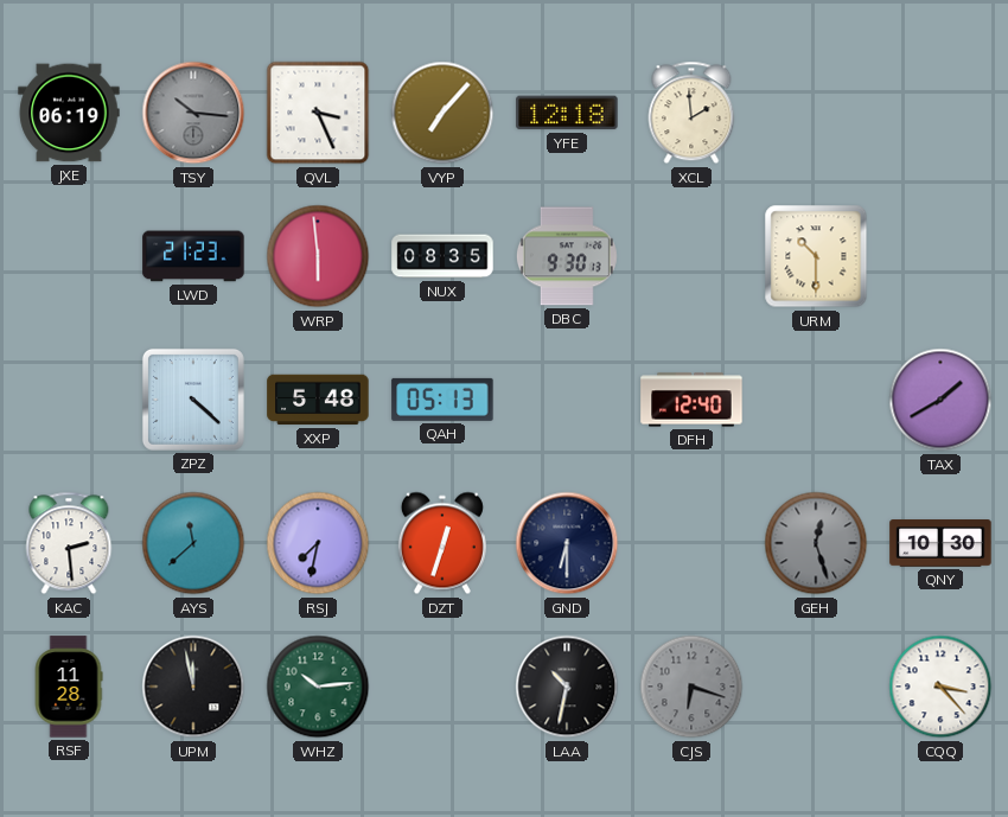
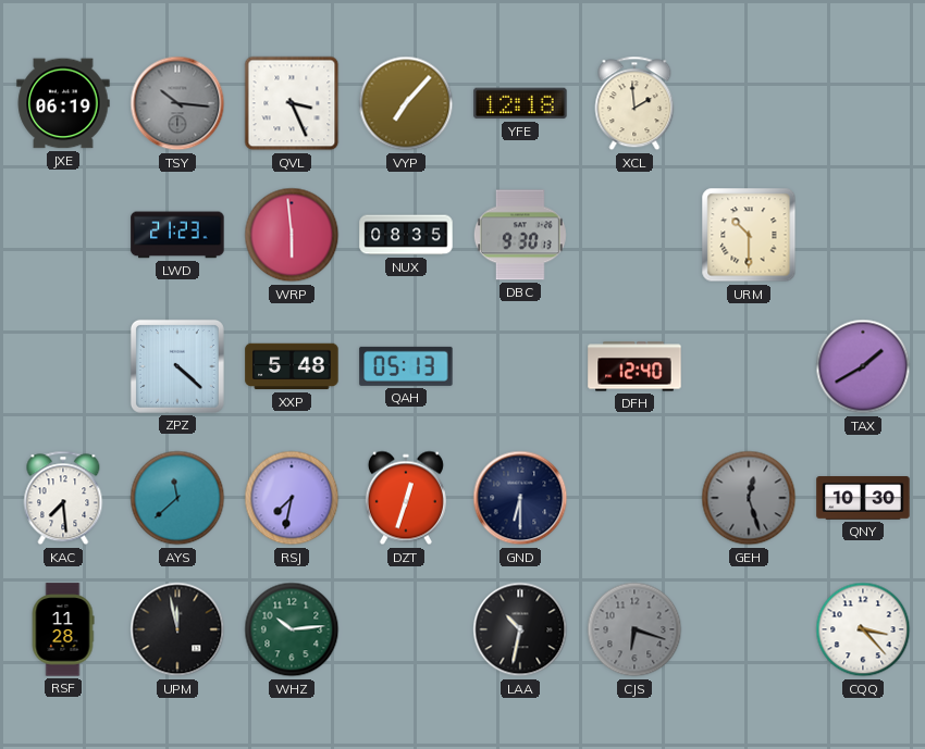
KAC: 2:29 -> 7:29
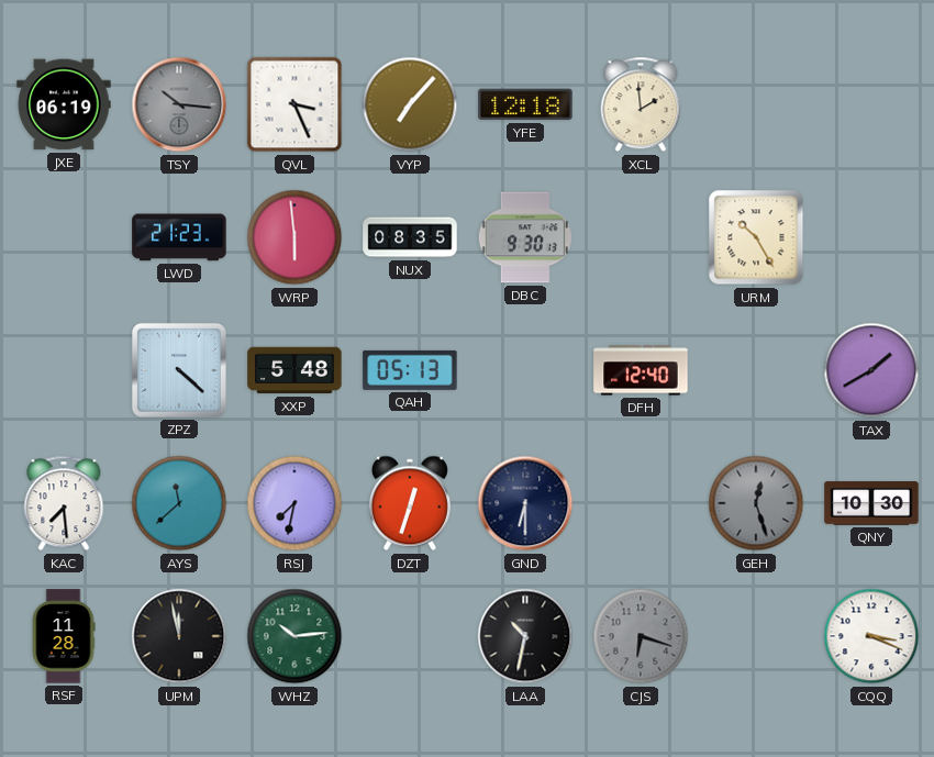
URM: 10:30 -> 10:25
CQQ: 3:23 -> 3:19
